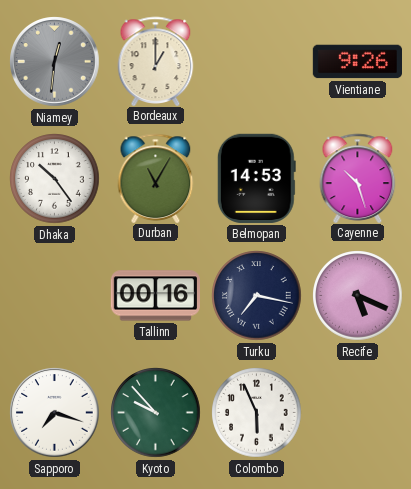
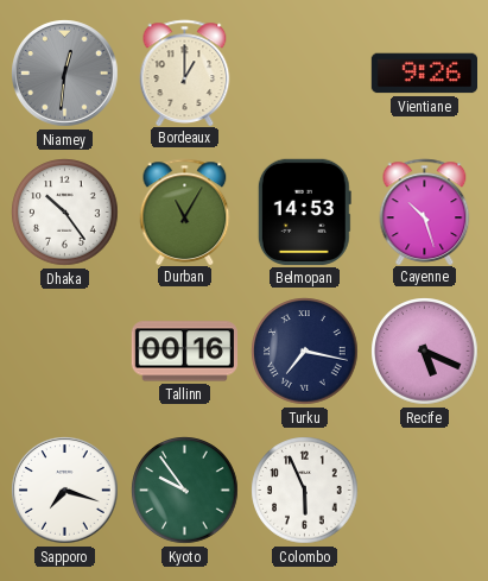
Kyoto: 9:53 -> 9:54
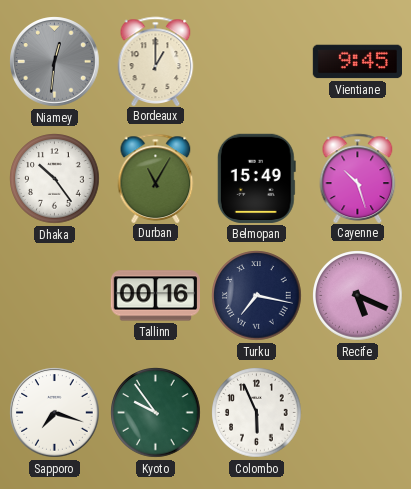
Vientiane: 9:26 -> 9:45
Belmopan: 14:53 -> 15:49
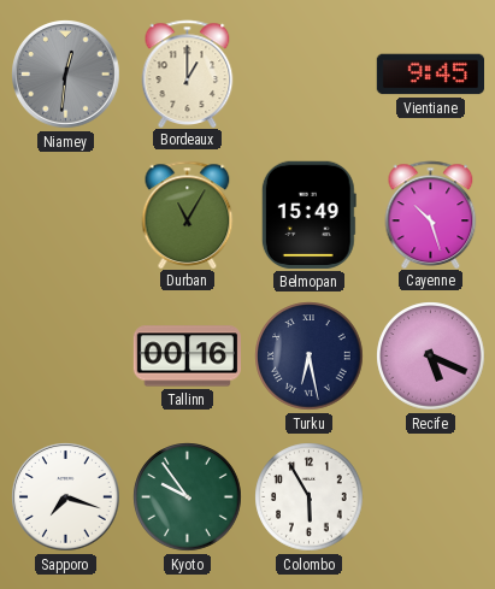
Dhaka: 10:24 -> none
Turku: 7:17 -> 6:28
Colombo: 5:56 -> 5:55
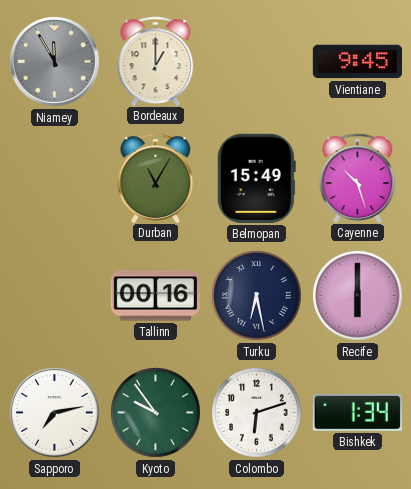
Niamey: 12:31 -> 11:55
Recife: 5:19 -> 6:00
Sapporo: 7:18 -> 7:13
Colombo: 5:55 -> 6:12
Bishkek: none -> 1:34
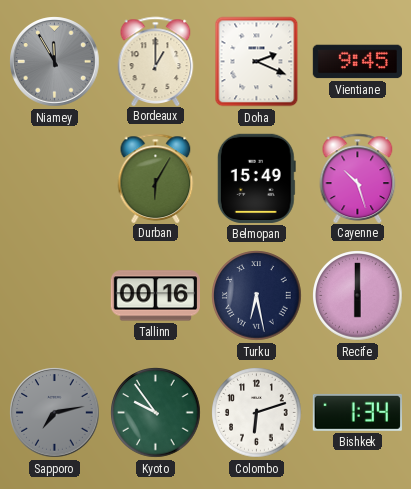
Doha: none -> 2:19
Durban: 11:05 -> 6:05
Sapporo dial: white -> grey
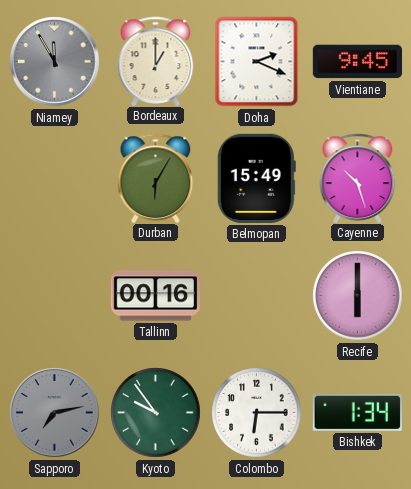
Turku: 6:28 -> none
Colombo: 6:12 -> 6:15
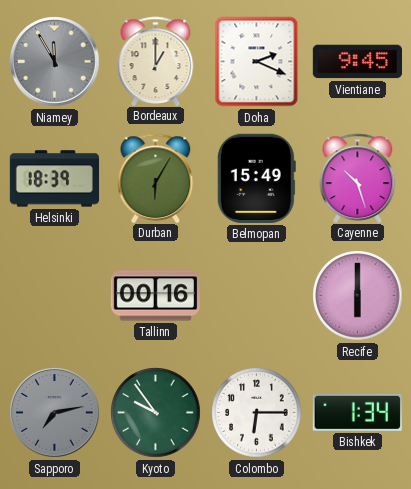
Helsinki: none -> 18:39
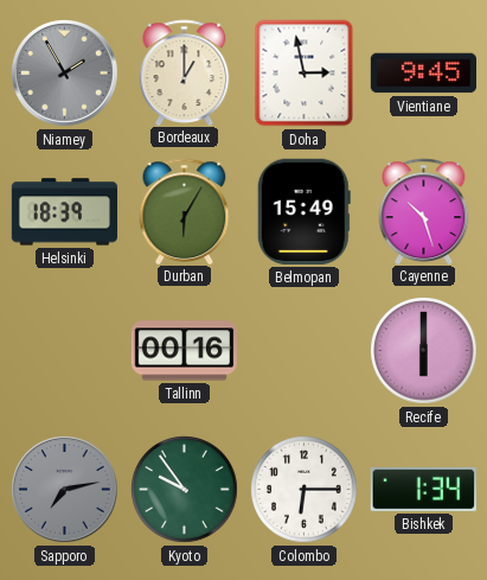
Niamey: 11:55 -> 1:55
Doha: 2:19 -> 2:58
